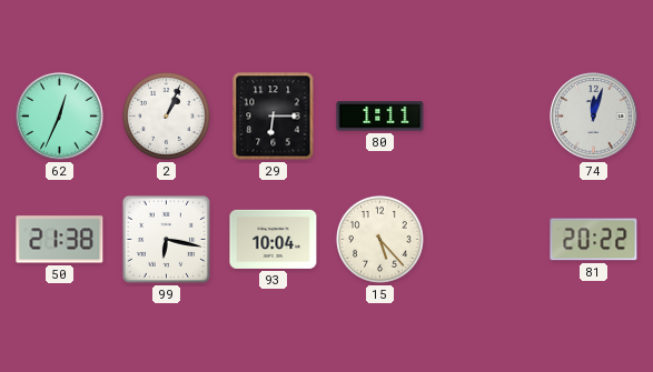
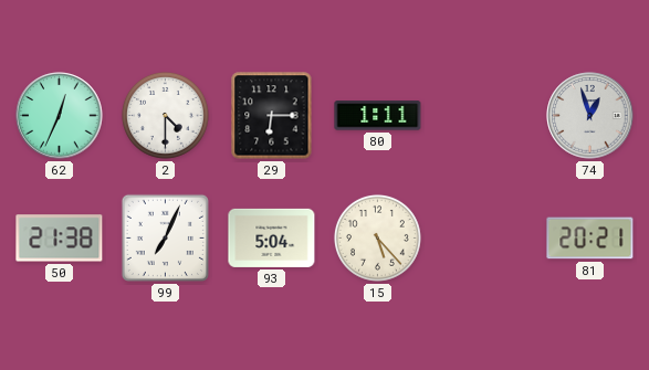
2: 1:04 -> 4:30
74: 12:03 -> 12:57
99: 6:17 -> 7:04
93: 10:04 -> 5:04
81: 20:22 -> 20:21
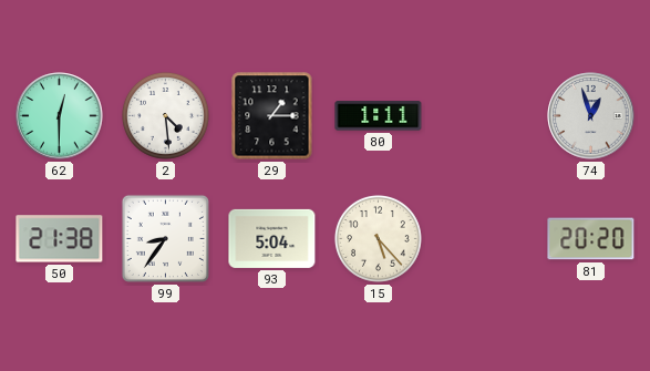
62: 12:34 -> 12:30
2: 4:30 -> 4:29
29: 6:15 -> 1:15
99: 7:04 -> 8:36
81: 20:21 -> 20:20
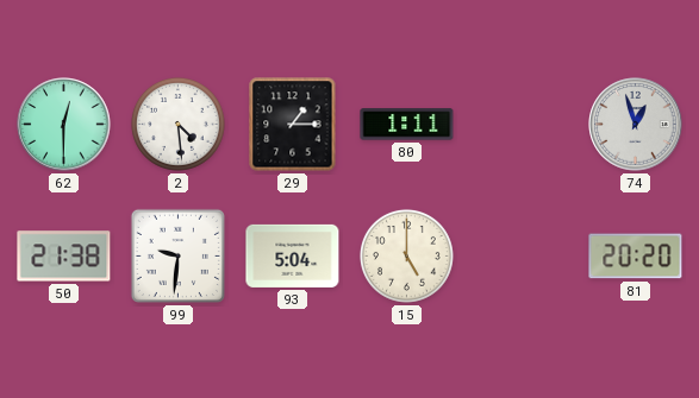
99: 8:36 -> 9:31
15: 5:23 -> 5:00
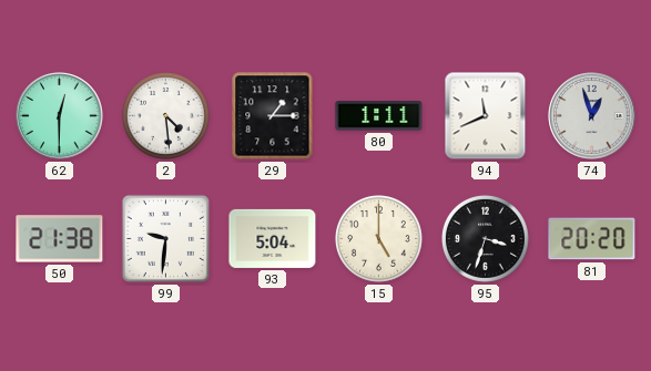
94: none -> 11:41
95: none -> 3:33
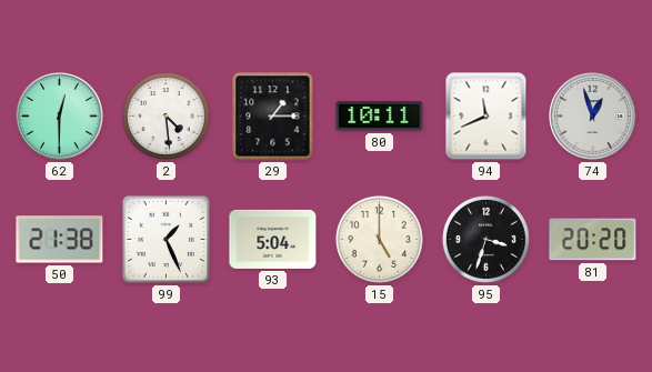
80: 1:11 -> 10:11
99: 9:31 -> 1:26
